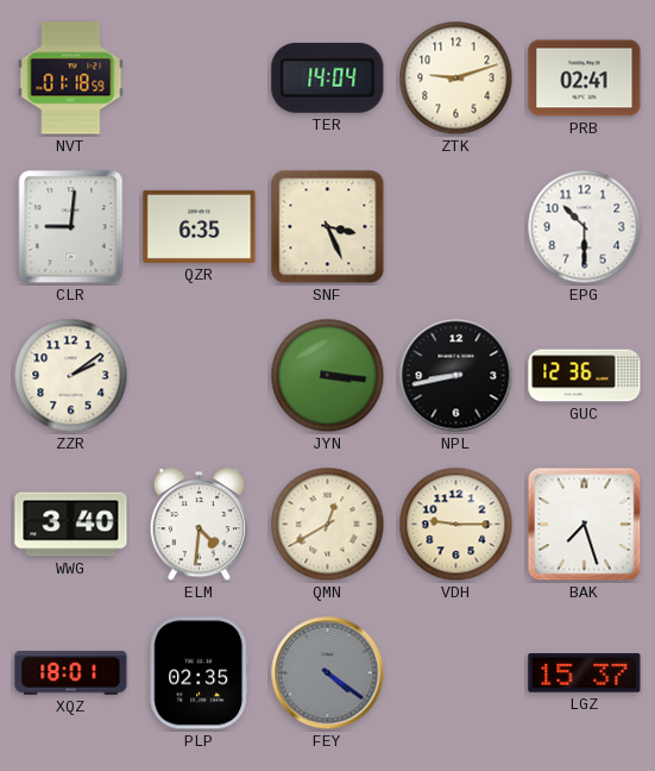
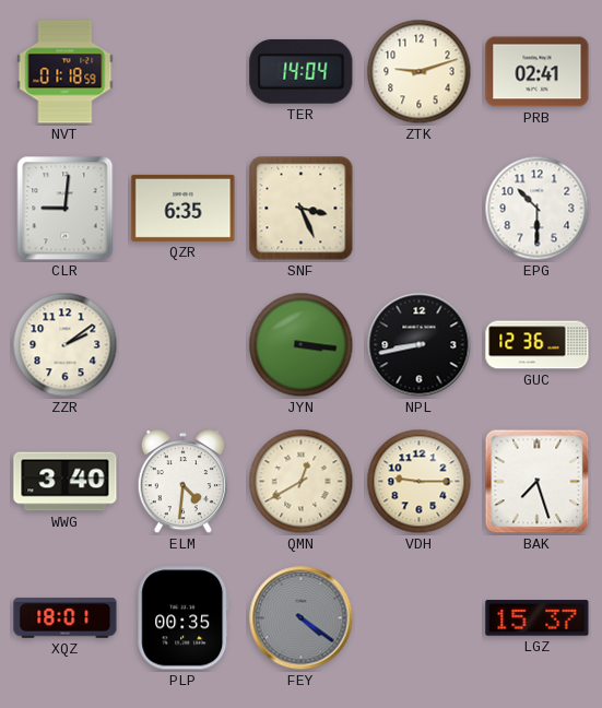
PLP: 02:35 -> 00:35
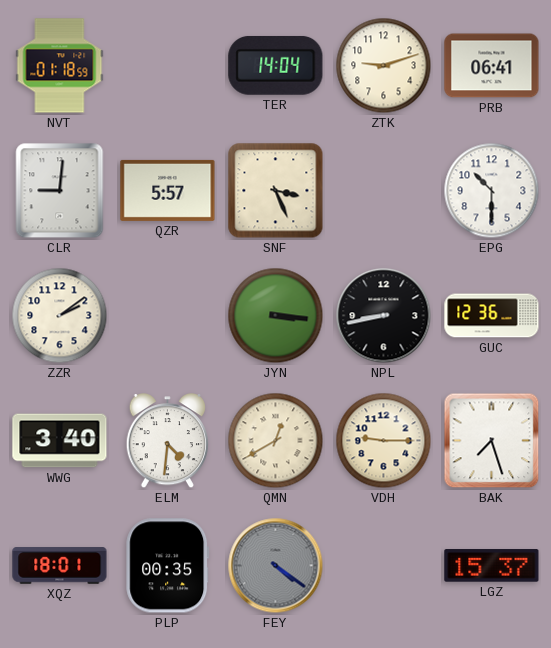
PRB: 02:41 -> 06:41
QZR: 6:35 -> 5:57
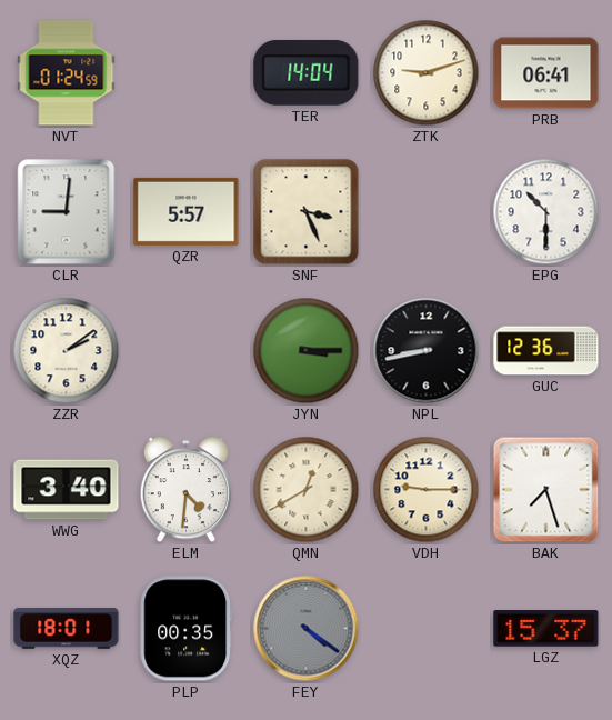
NVT: 01:18 -> 01:24
JYN: 3:16 -> 3:15
